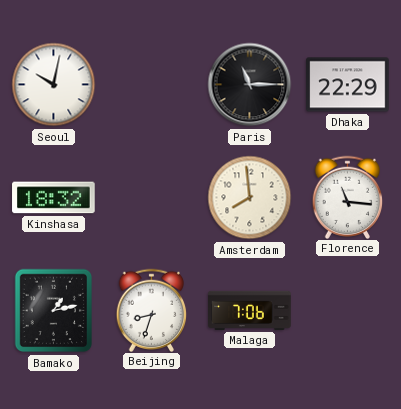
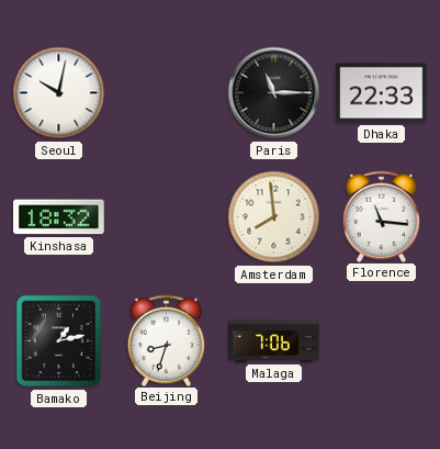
Dhaka: 22:29 -> 22:33
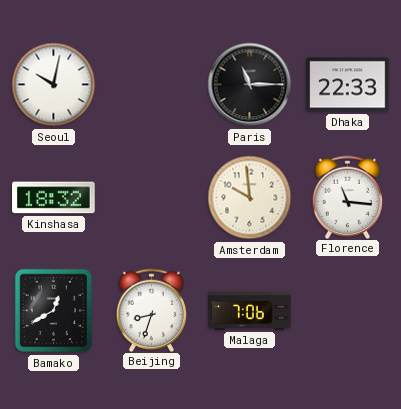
Amsterdam: 7:59 -> 9:59
Bamako: 1:13 -> 12:40
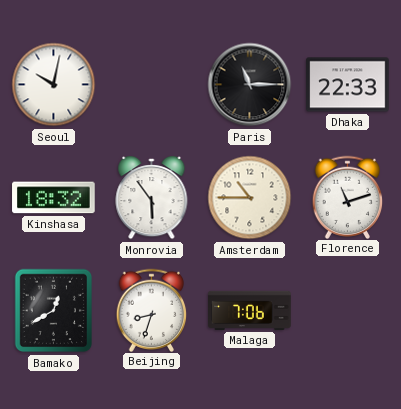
Monrovia: none -> 5:54
Amsterdam: 9:59 -> 10:45
Florence: 11:16 -> 11:12
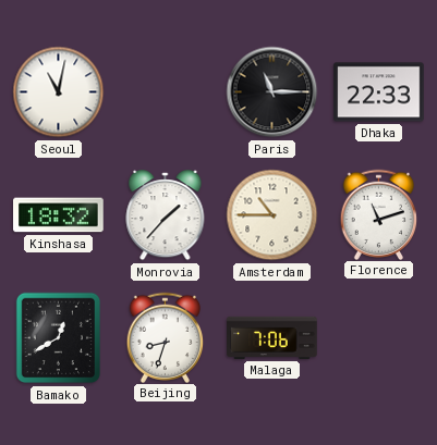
Seoul: 10:02 -> 11:02
Monrovia: 5:54 -> 1:37
